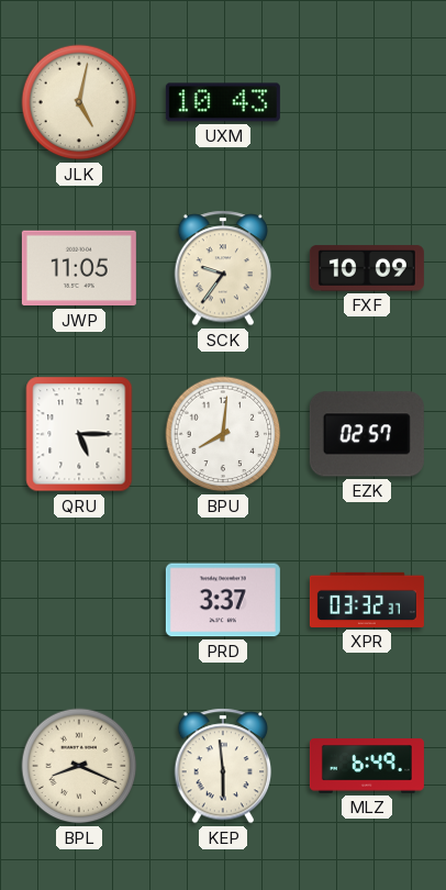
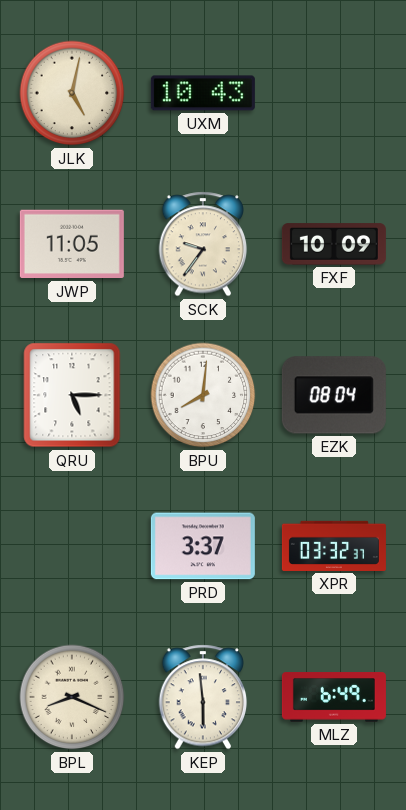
EZK: 02:57 -> 08:04
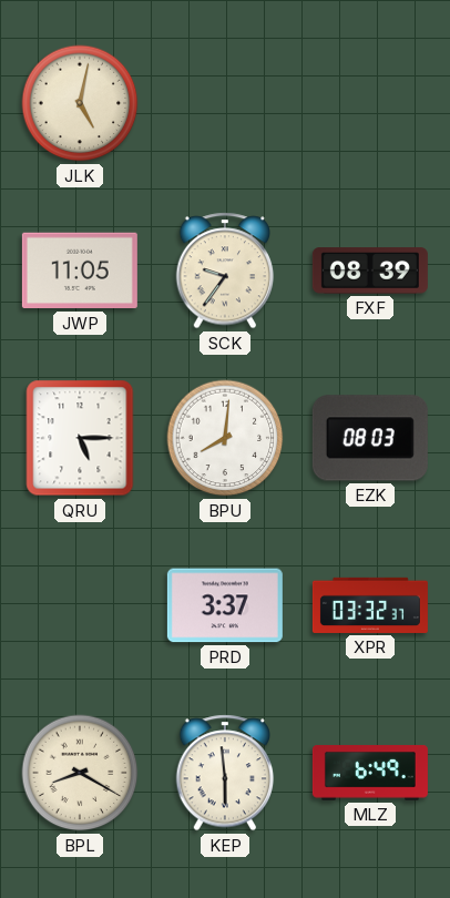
UXM: 10:43 -> none
FXF: 10:09 -> 08:39
EZK: 08:04 -> 08:03
BPL: 8:19 -> 8:20
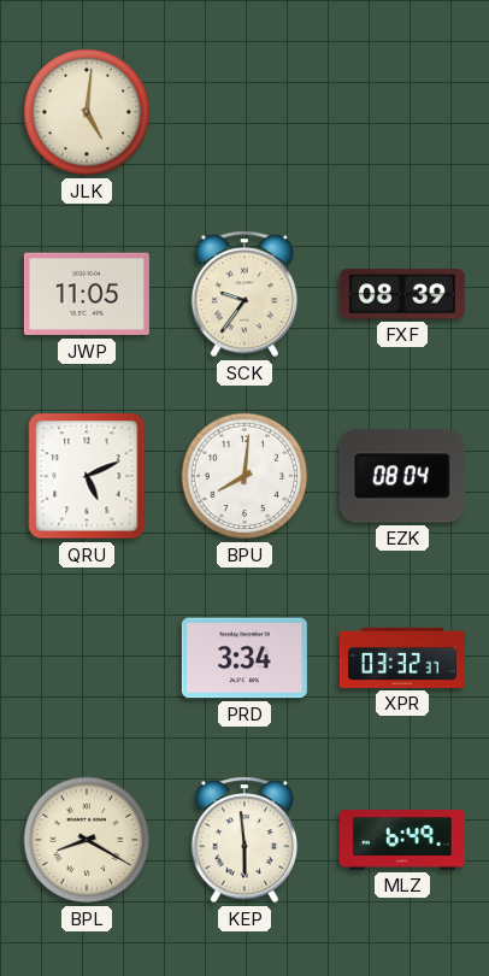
JLK: 5:02 -> 5:01
QRU: 5:15 -> 5:11
EZK: 08:03 -> 08:04
PRD: 3:37 -> 3:34
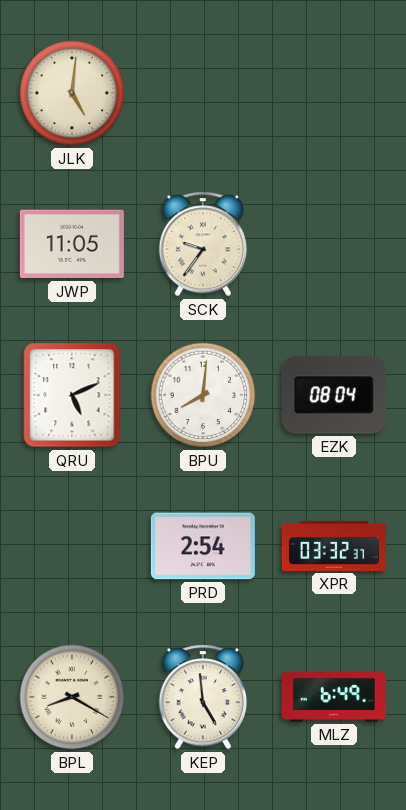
FXF: 08:39 -> none
PRD: 3:34 -> 2:54
KEP: 5:59 -> 4:59
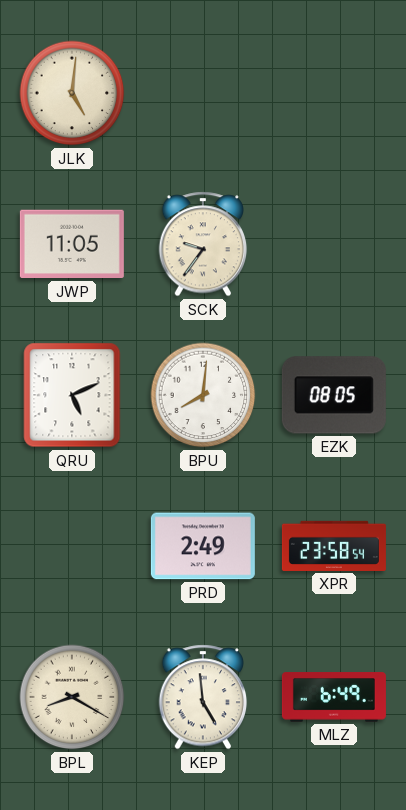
EZK: 08:04 -> 08:05
PRD: 2:54 -> 2:49
XPR: 03:32 -> 23:58
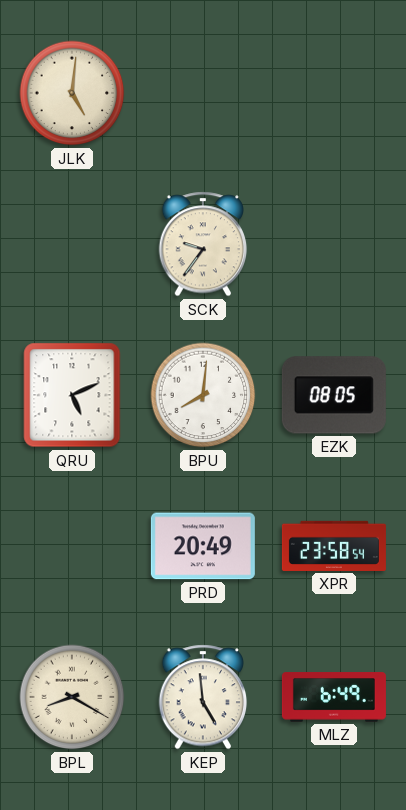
JWP: 11:05 -> none
PRD: 2:49 -> 20:49
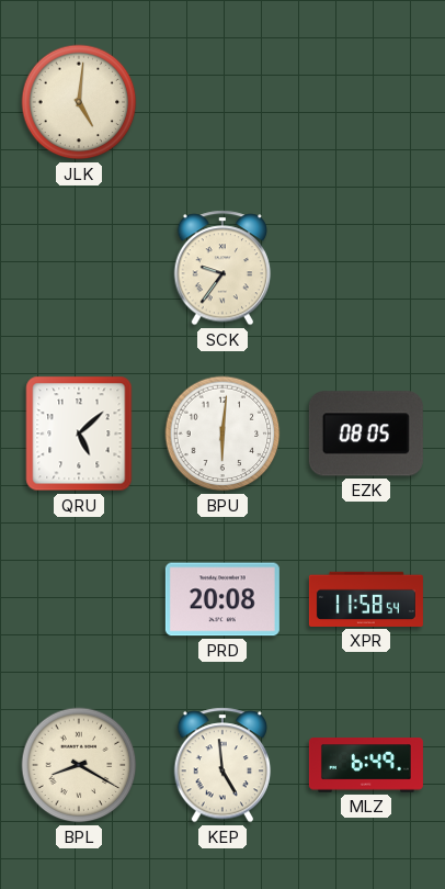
QRU: 5:11 -> 5:08
BPU: 8:01 -> 6:01
PRD: 20:49 -> 20:08
XPR: 23:58 -> 11:58
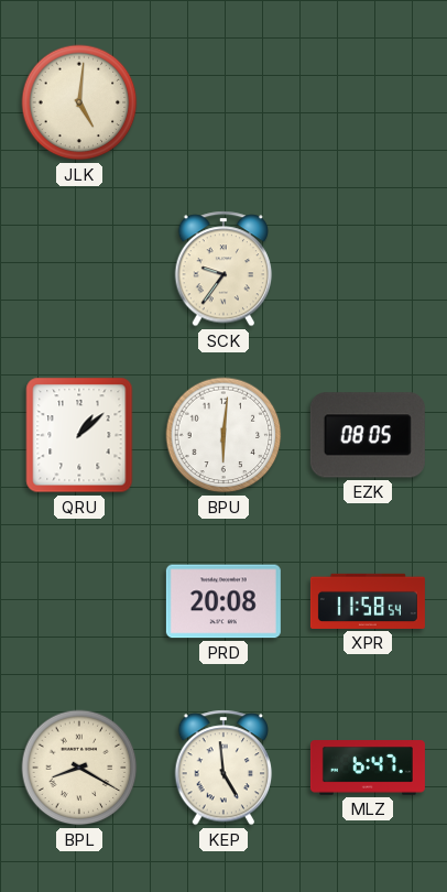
QRU: 5:08 -> 1:08
MLZ: 6:49 -> 6:47
